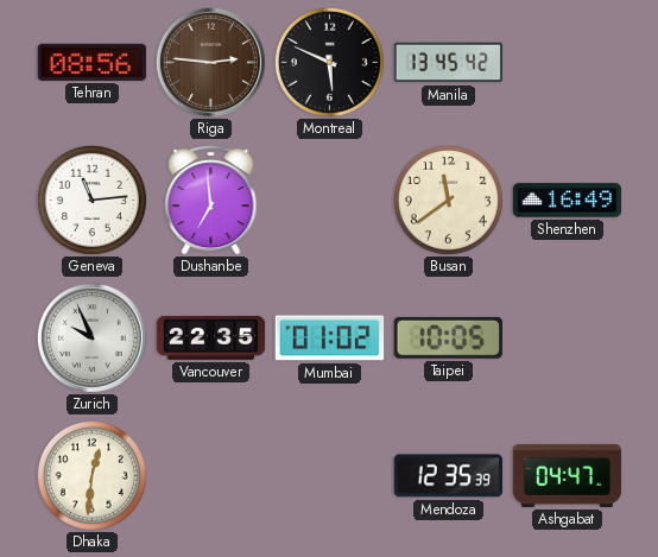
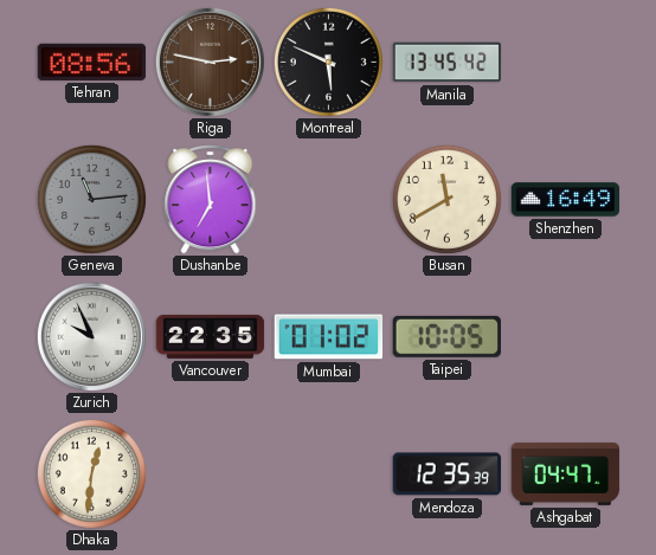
Riga: 2:46 -> 2:47
Geneva dial: white -> grey
Busan: 11:39 -> 11:40
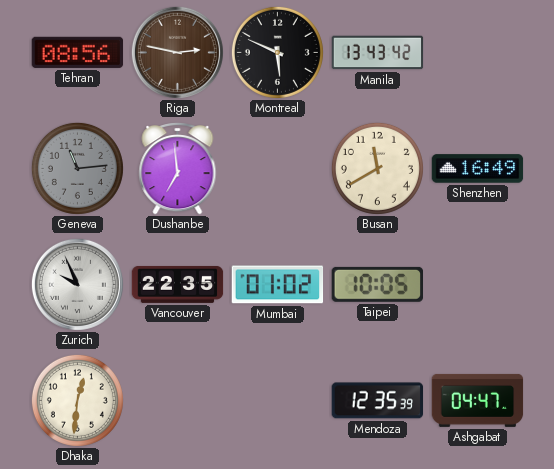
Manila: 13:45 -> 13:43
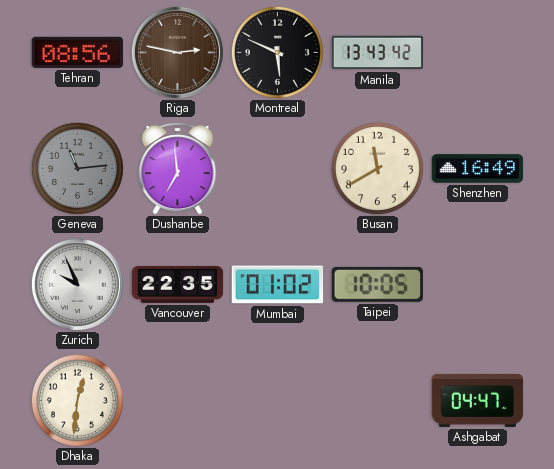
Mendoza: 12:35 -> none
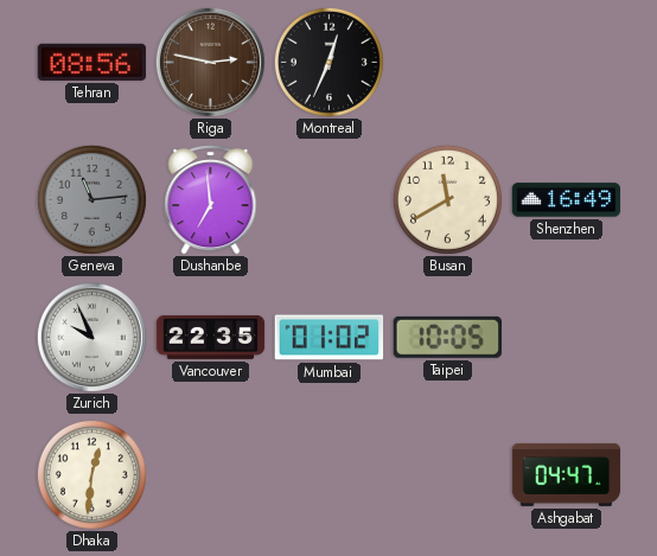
Montreal: 5:49 -> 12:34
Manila: 13:43 -> none
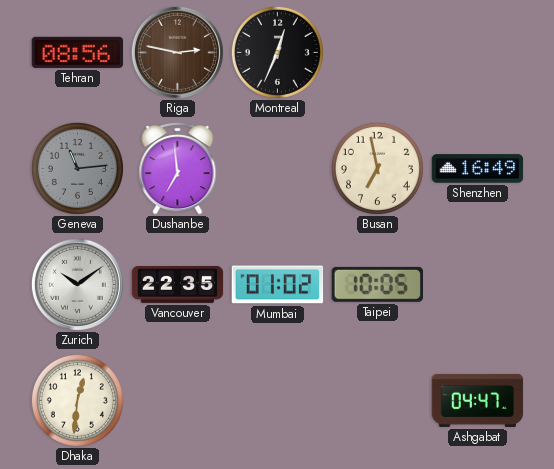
Busan: 11:40 -> 6:58
Zurich: 9:56 -> 10:09
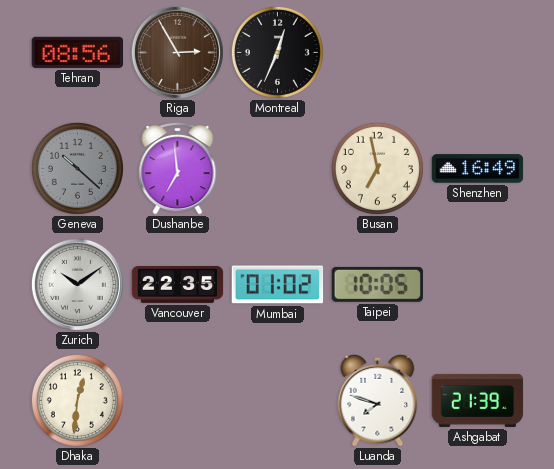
Riga: 2:47 -> 2:55
Geneva: 11:14 -> 10:22
Luanda: none -> 7:48
Ashgabat: 04:47 -> 21:39
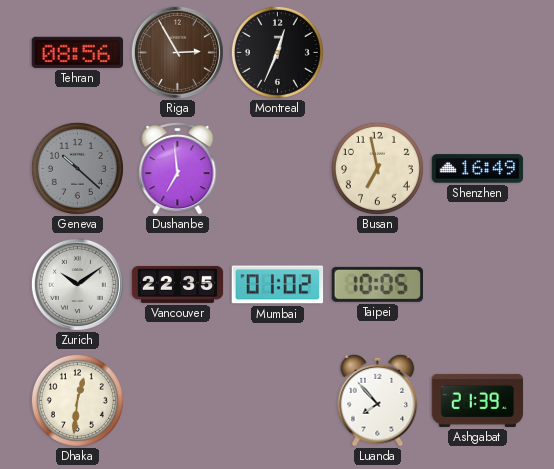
Luanda: 7:48 -> 7:53
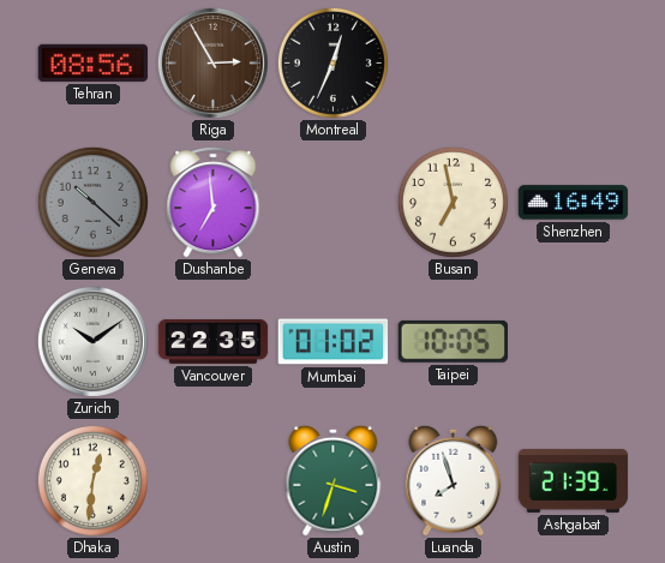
Austin: none -> 3:33
Luanda: 7:53 -> 7:57
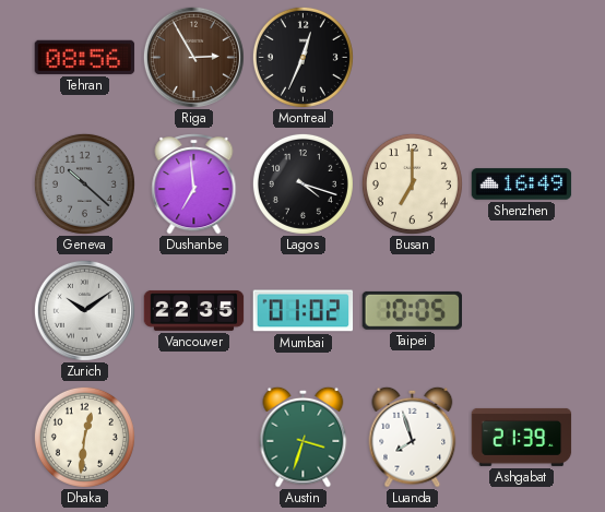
Lagos: none -> 4:18
Busan: 6:58 -> 7:00
